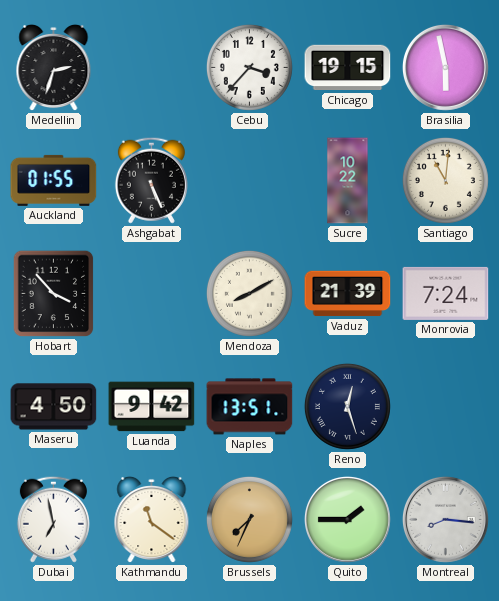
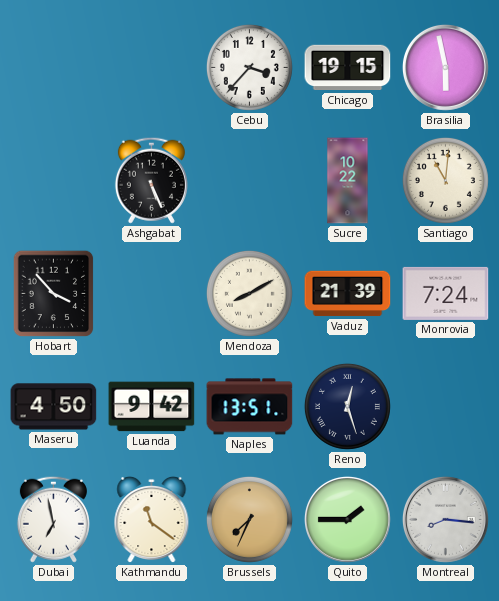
Medellin: 2:33 -> none
Auckland: 01:55 -> none
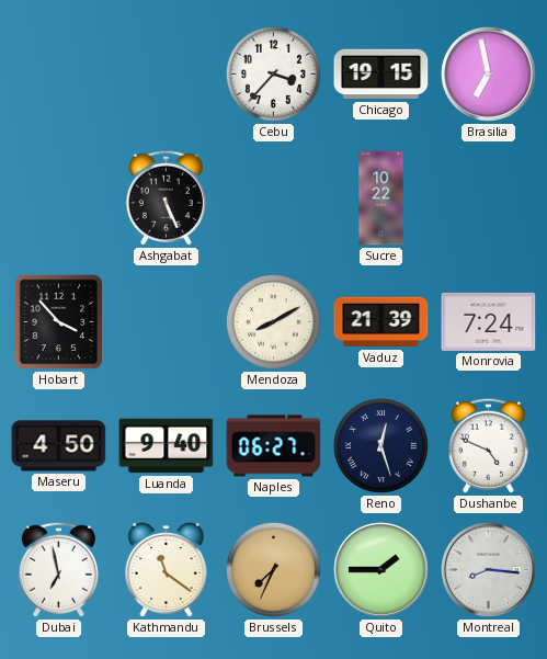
Brasilia: 5:58 -> 6:58
Santiago: 11:01 -> none
Luanda: 9:42 -> 9:40
Naples: 13:51 -> 06:27
Dushanbe: none -> 4:49
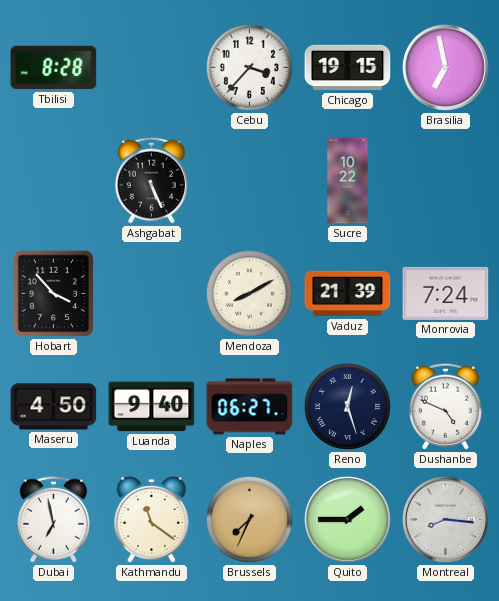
Tbilisi: none -> 8:28
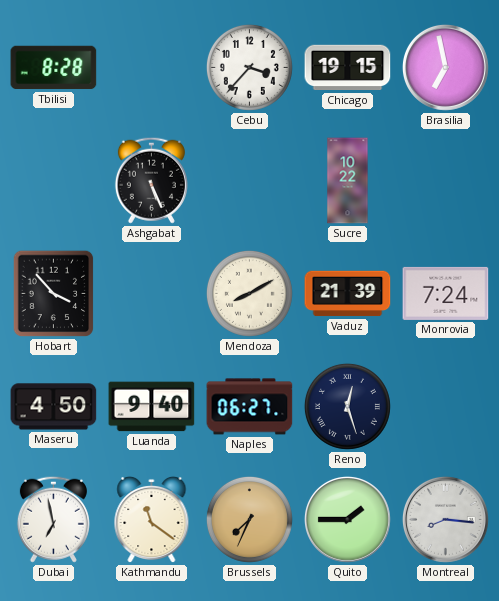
Dushanbe: 4:49 -> none
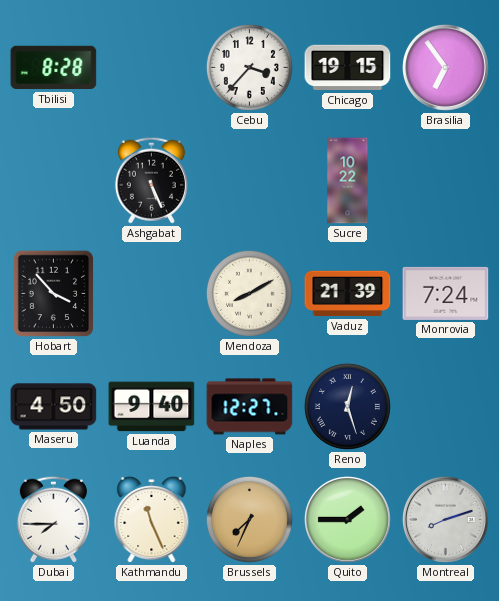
Brasilia: 6:58 -> 6:54
Naples: 06:27 -> 12:27
Dubai: 6:58 -> 7:45
Kathmandu: 11:21 -> 11:26
Montreal: 8:16 -> 8:12
